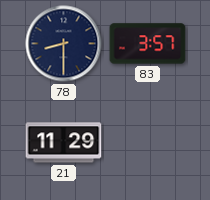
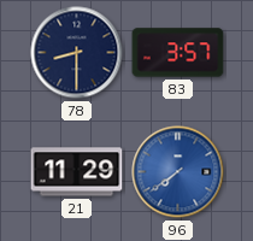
96: none -> 7:39
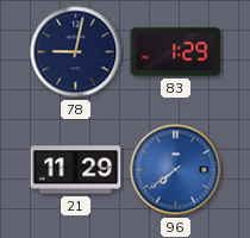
78: 8:30 -> 9:02
83: 3:57 -> 1:29
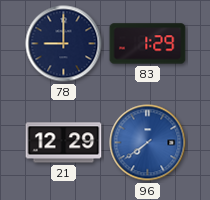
78: 9:02 -> 9:00
21: 11:29 -> 12:29
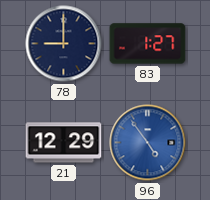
83: 1:29 -> 1:27
96: 7:39 -> 4:54
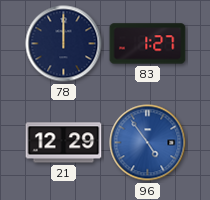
78: 9:00 -> 12:00
